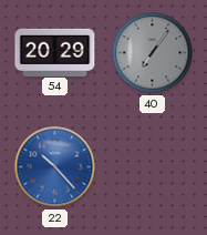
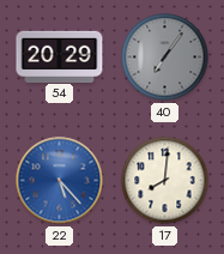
22: 10:23 -> 5:23
17: none -> 8:01
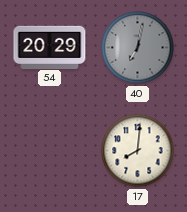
40: 7:06 -> 7:02
22: 5:23 -> none
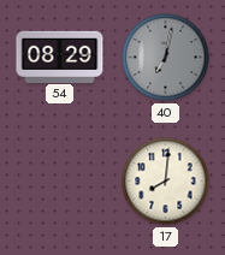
54: 20:29 -> 08:29
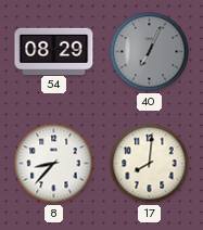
40: 7:02 -> 7:04
8: none -> 8:37
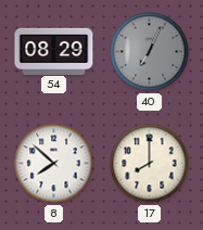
8: 8:37 -> 7:52
17: 8:01 -> 8:00
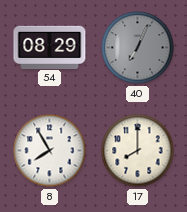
8: 7:52 -> 7:55
